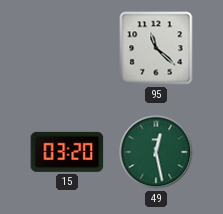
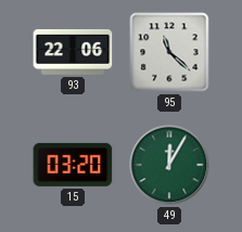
93: none -> 22:06
49: 12:28 -> 12:05
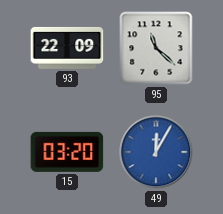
93: 22:06 -> 22:09
49 dial: green -> blue
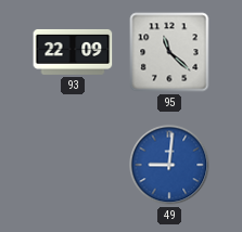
15: 03:20 -> none
49: 12:05 -> 9:01
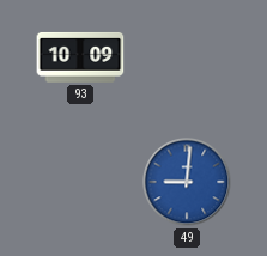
93: 22:09 -> 10:09
95: 11:22 -> none
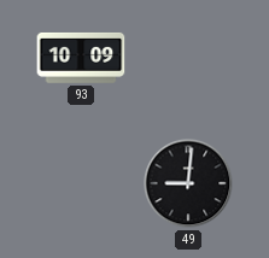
49 dial: blue -> black
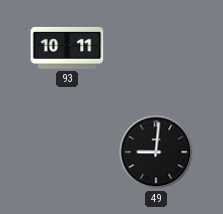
93: 10:09 -> 10:11
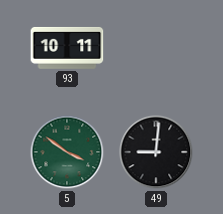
5: none -> 3:51
